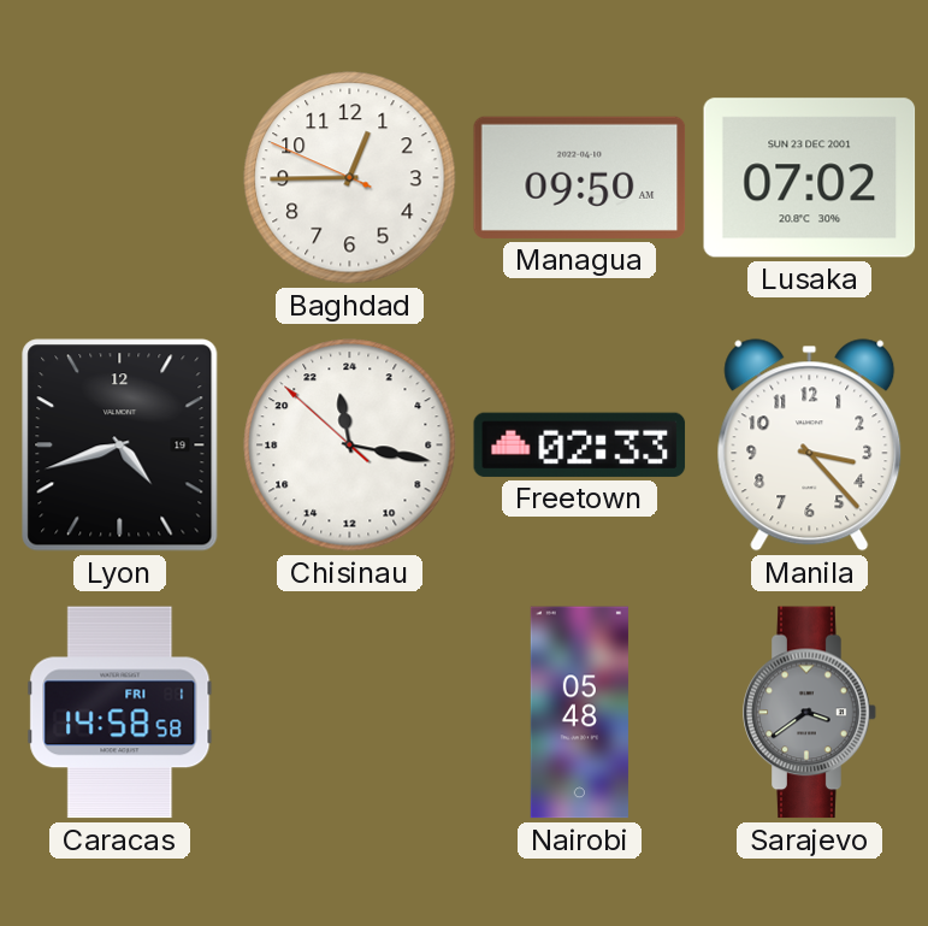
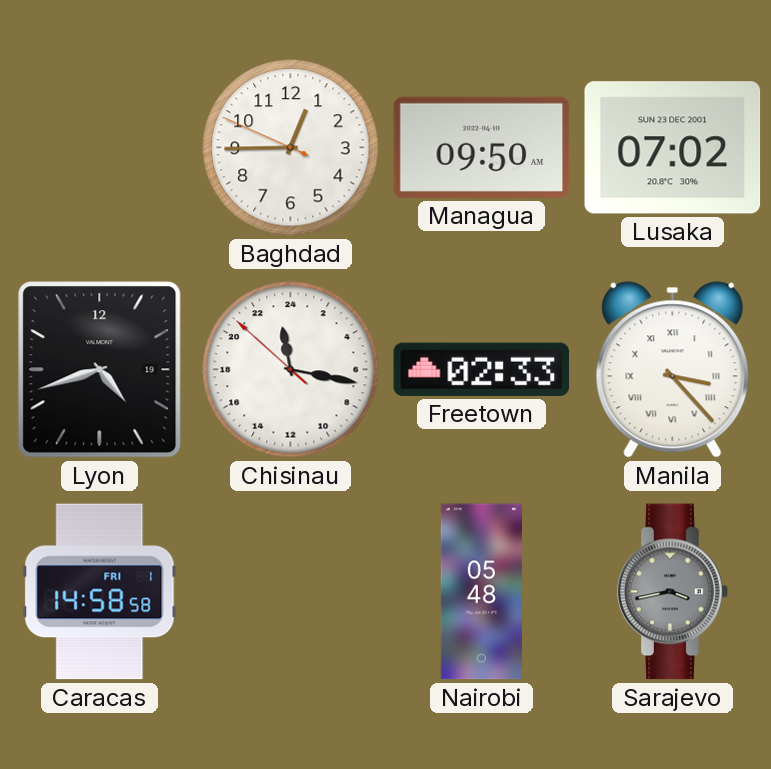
Manila numerals: Arabic -> Roman
Sarajevo: 3:39 -> 3:43
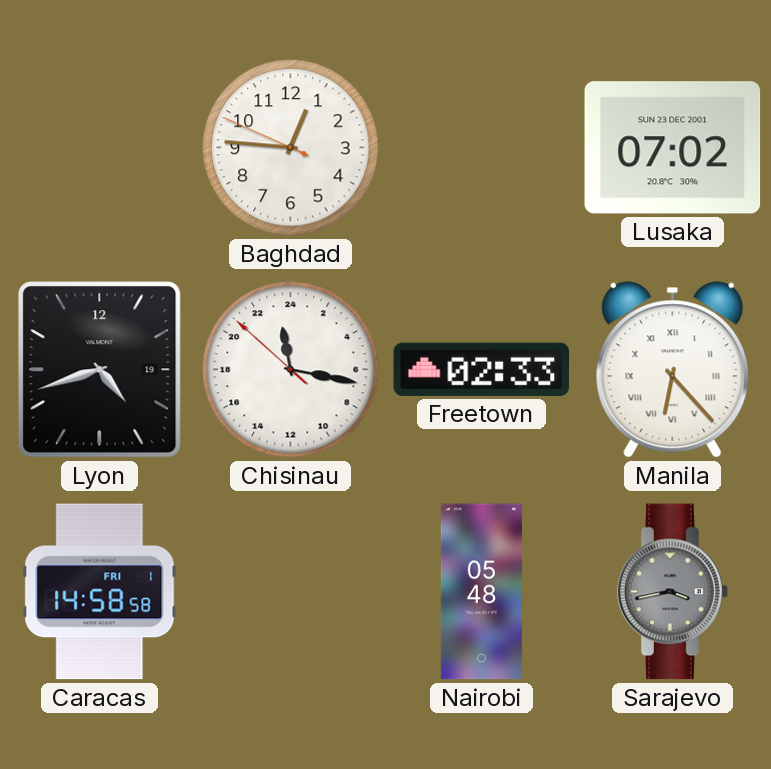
Baghdad: 12:44 -> 12:45
Managua: 09:50 -> none
Manila: 3:23 -> 6:23
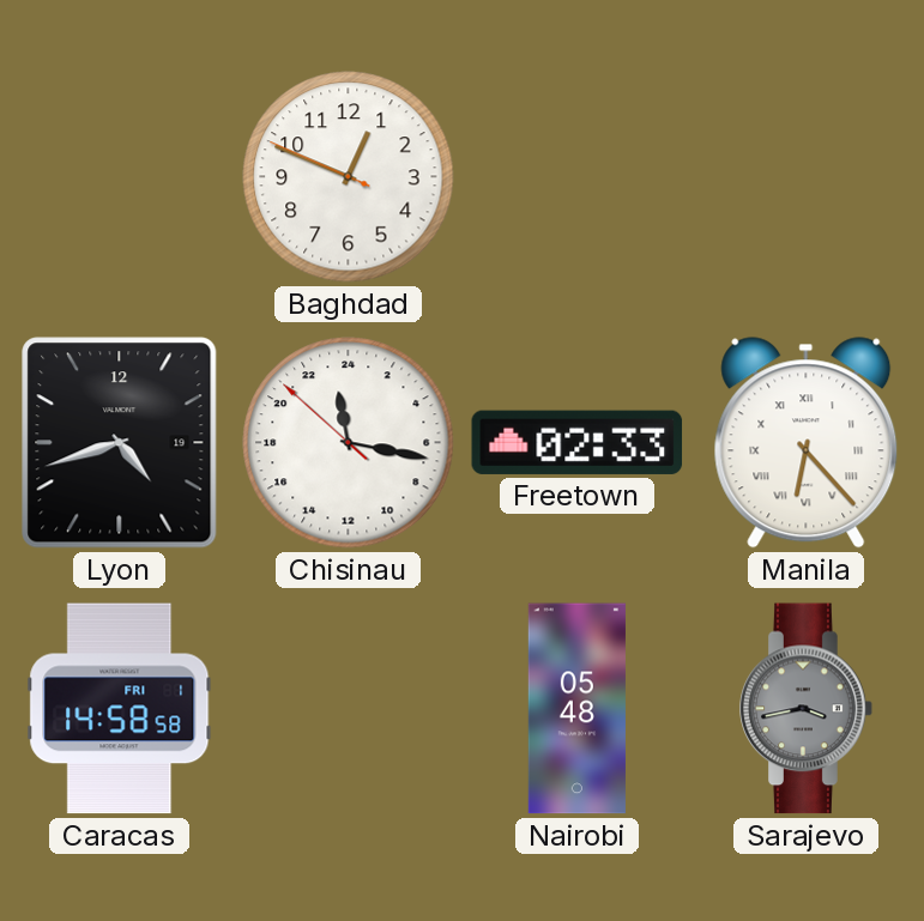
Baghdad: 12:45 -> 12:48
Lusaka: 07:02 -> none
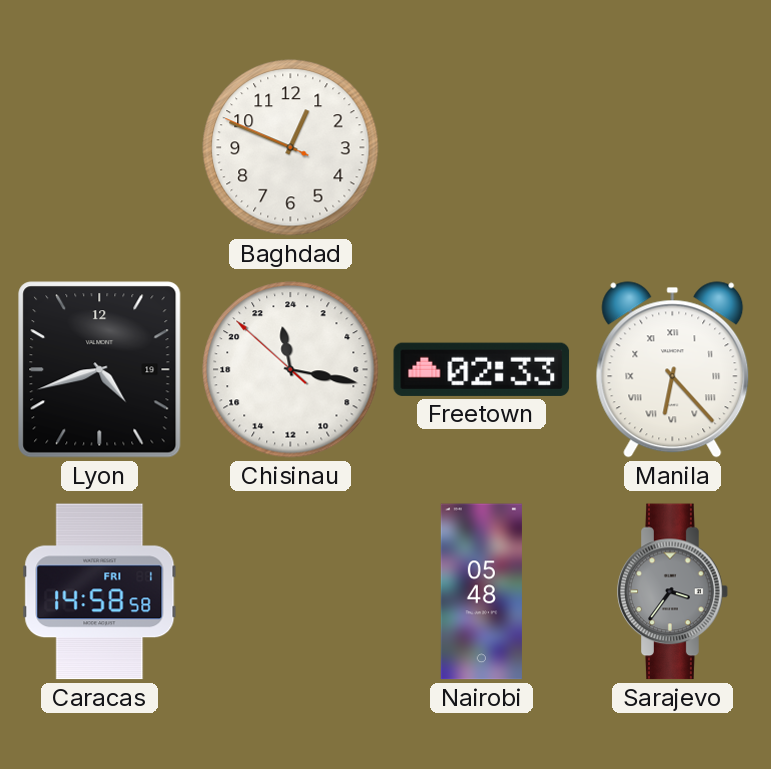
Sarajevo: 3:43 -> 3:36
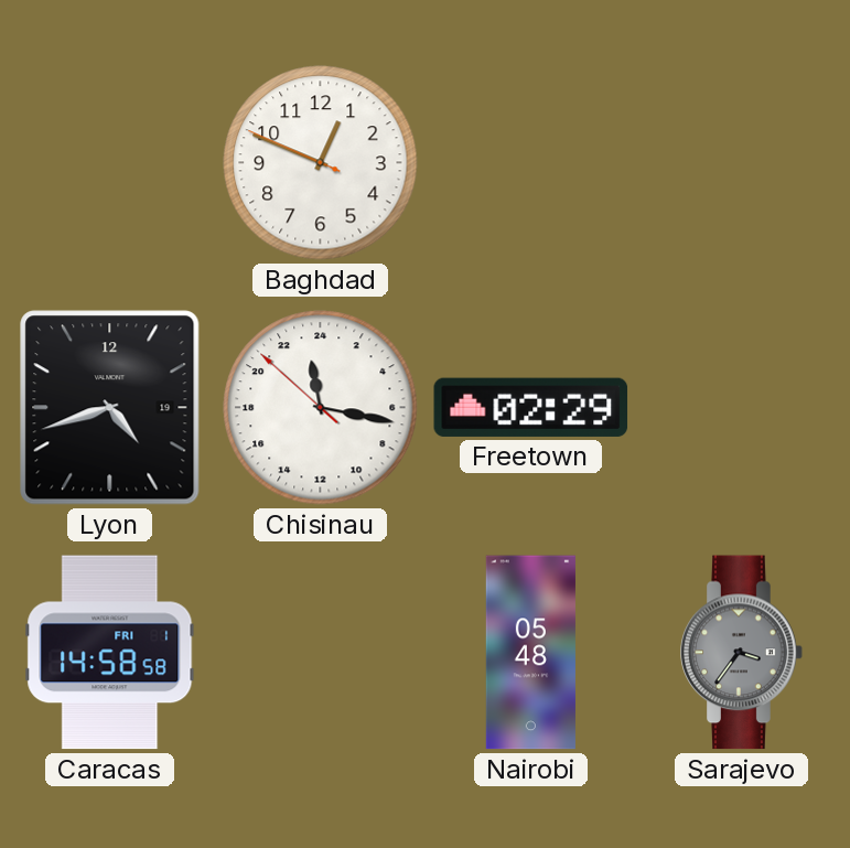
Freetown: 02:33 -> 02:29
Manila: 6:23 -> none
